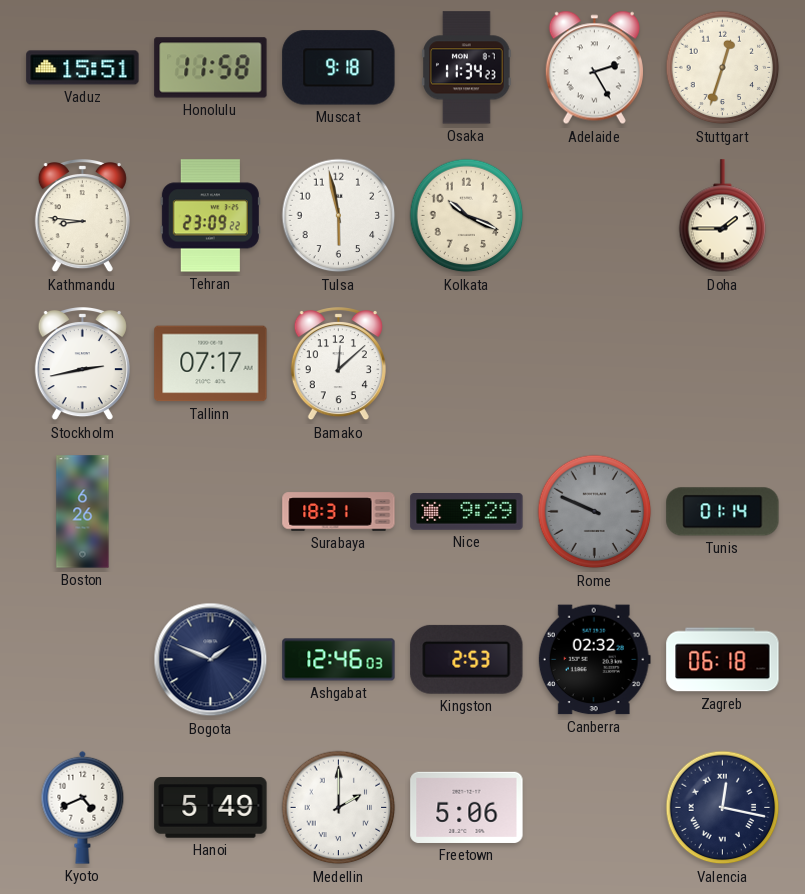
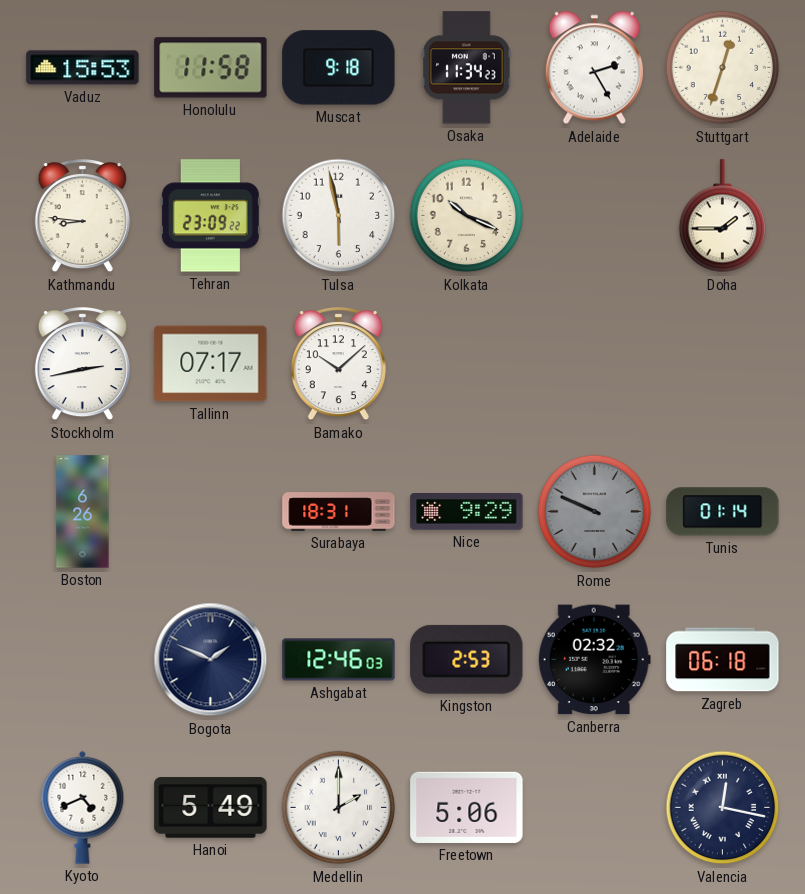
Vaduz: 15:51 -> 15:53
Bamako: 12:08 -> 10:08
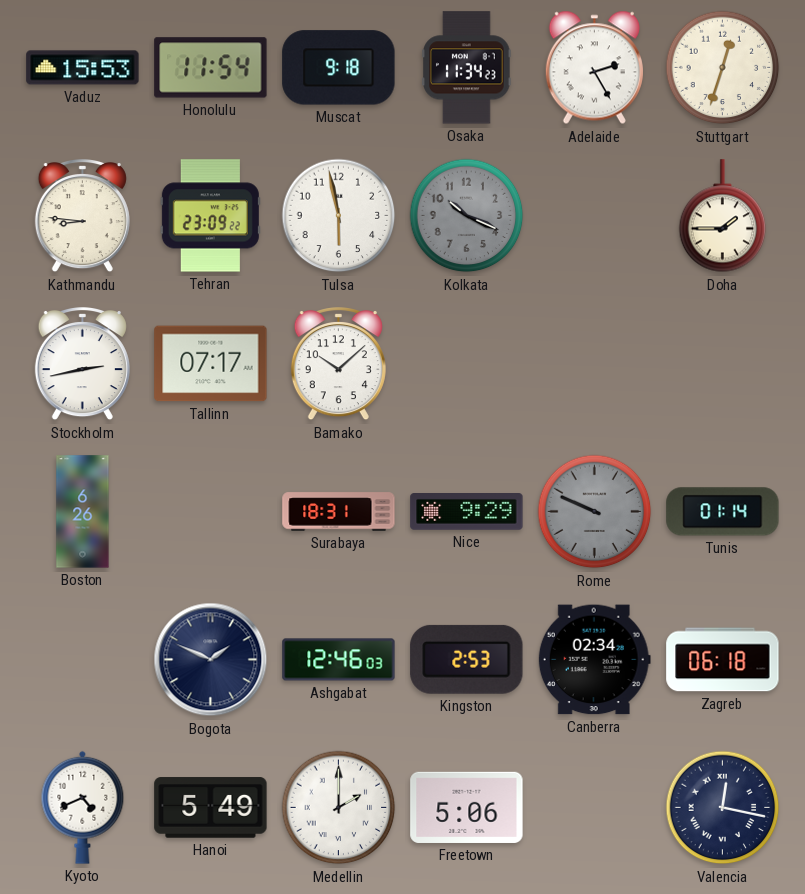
Honolulu: 11:58 -> 11:54
Kolkata dial: cream -> grey
Canberra: 02:32 -> 02:34
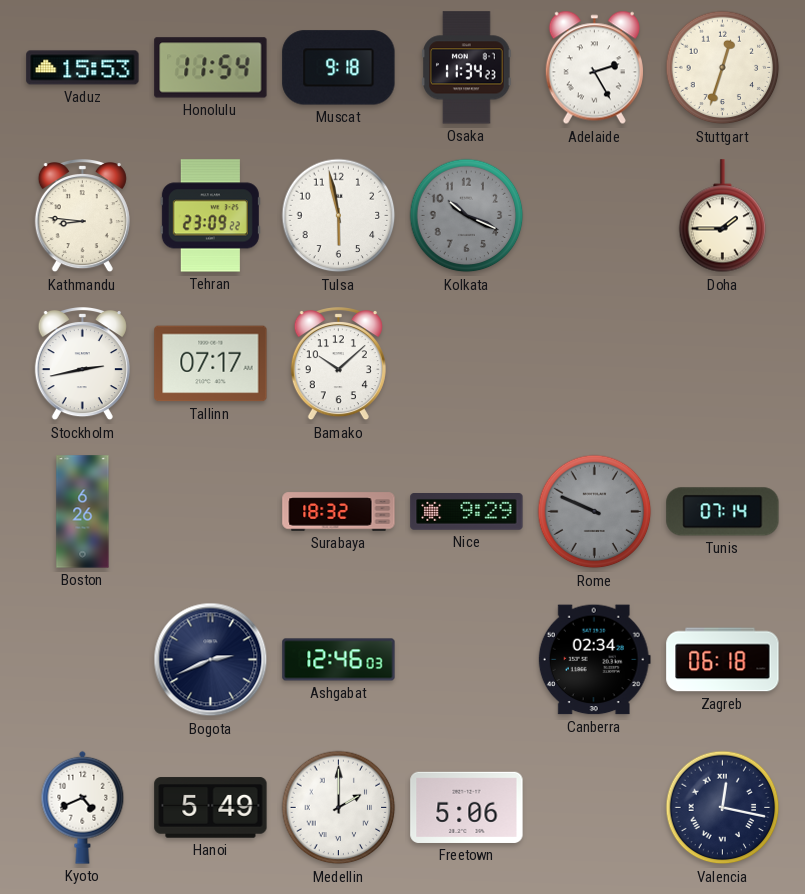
Surabaya: 18:31 -> 18:32
Tunis: 01:14 -> 07:14
Bogota: 1:49 -> 2:41
Kingston: 2:53 -> none
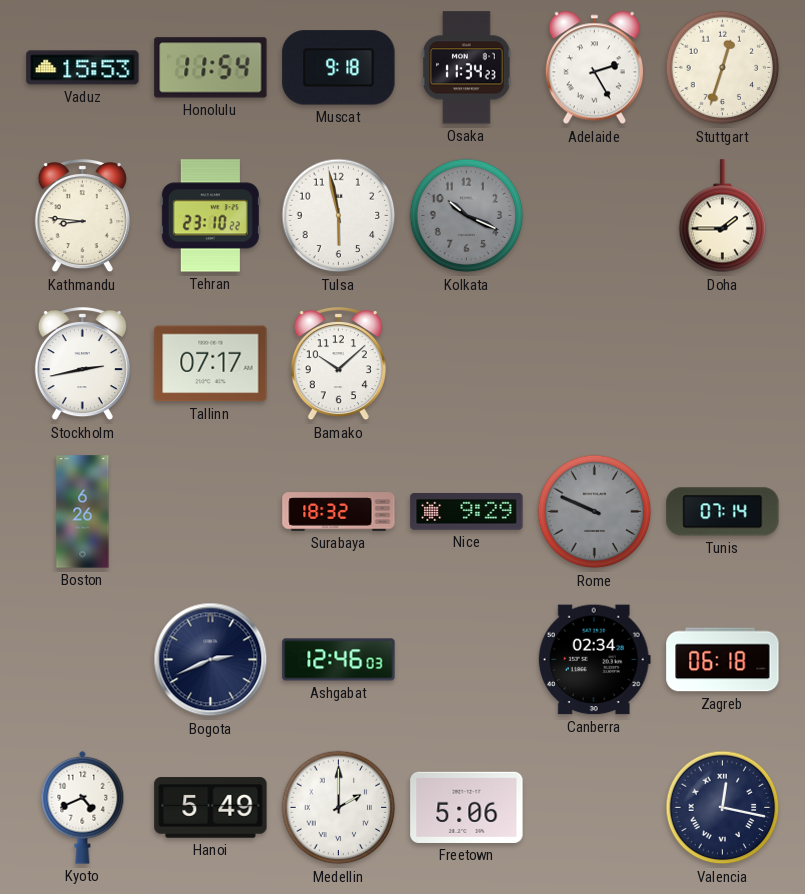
Tehran: 23:09 -> 23:10
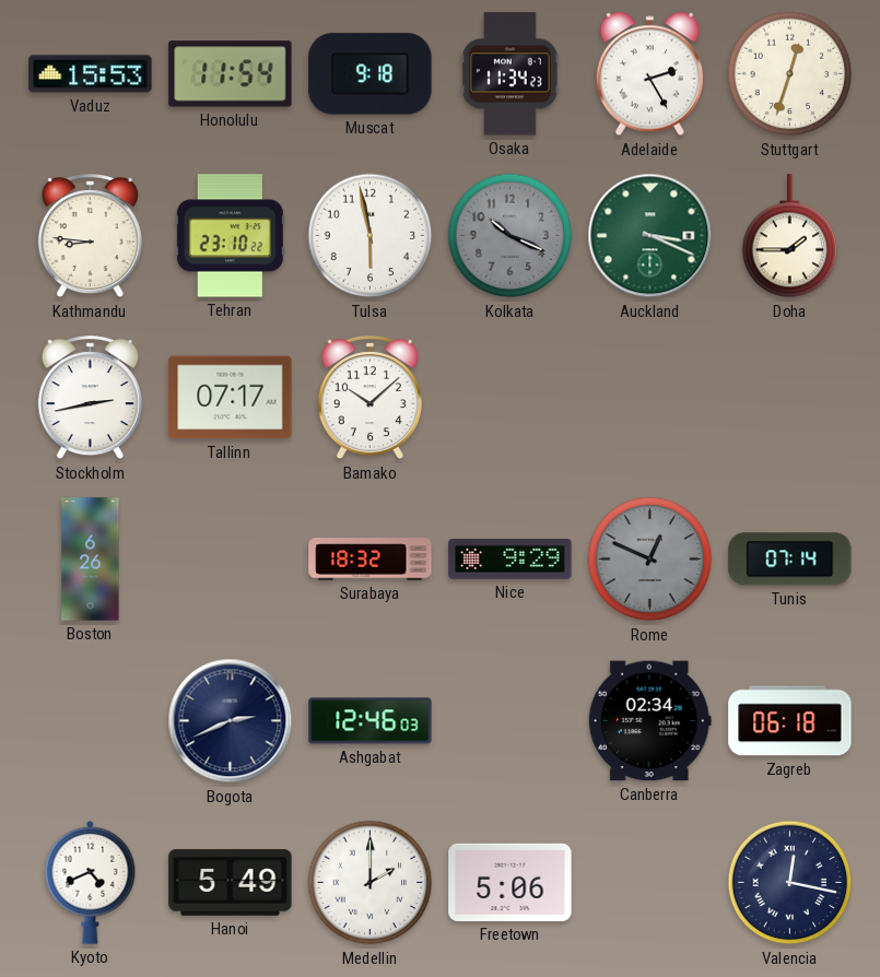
Auckland: none -> 3:19
Rome: 9:49 -> 12:49
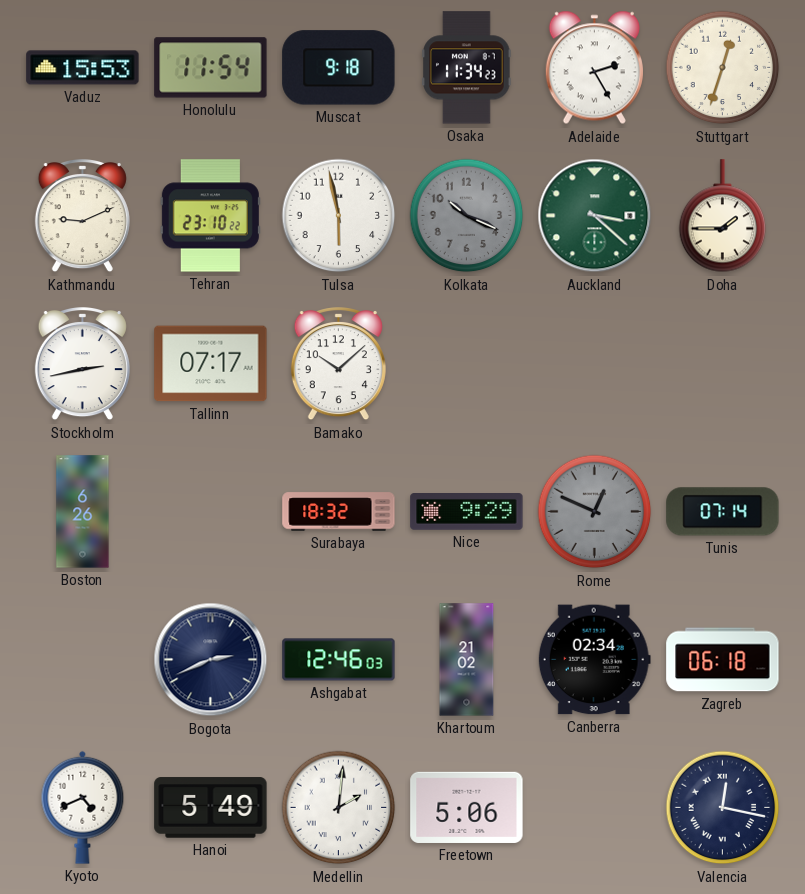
Kathmandu: 8:46 -> 9:11
Auckland: 3:19 -> 3:22
Khartoum: none -> 21:02
Medellin: 2:00 -> 2:01
